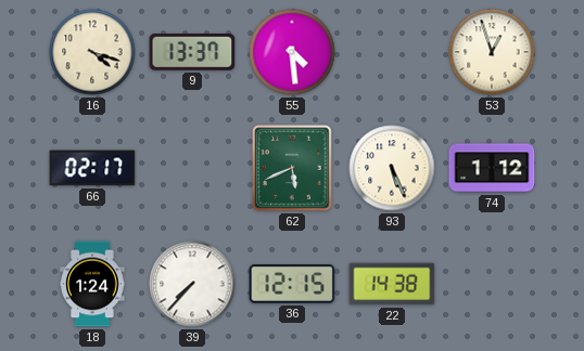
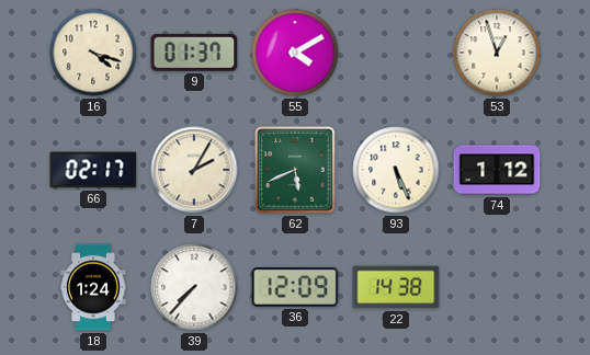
9: 13:37 -> 01:37
55: 4:29 -> 4:10
7: none -> 2:05
36: 12:15 -> 12:09
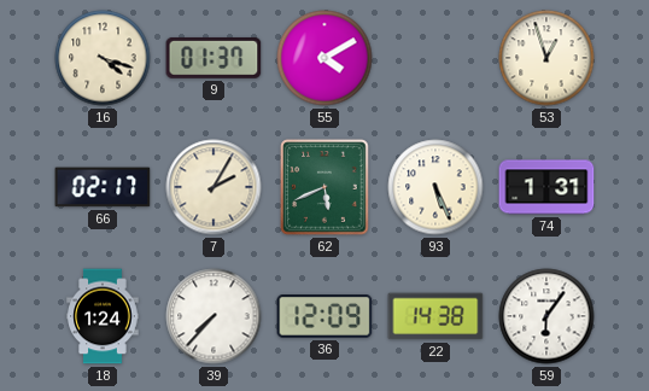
74: 1:12 -> 1:31
59: none -> 6:06
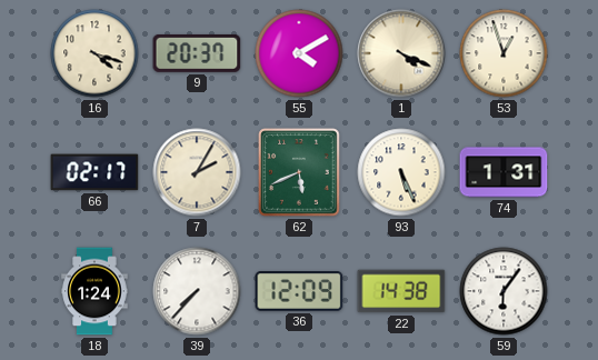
9: 01:37 -> 20:37
1: none -> 4:19
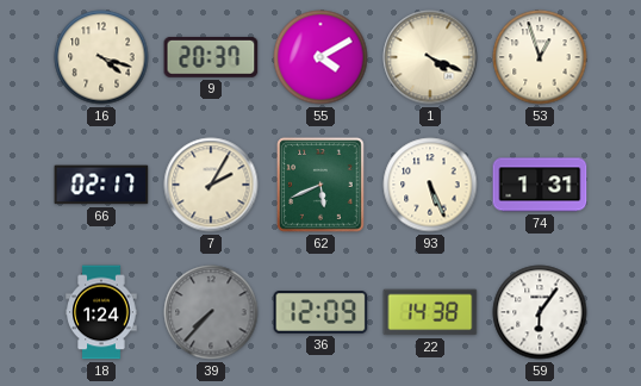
39 dial: white -> grey
